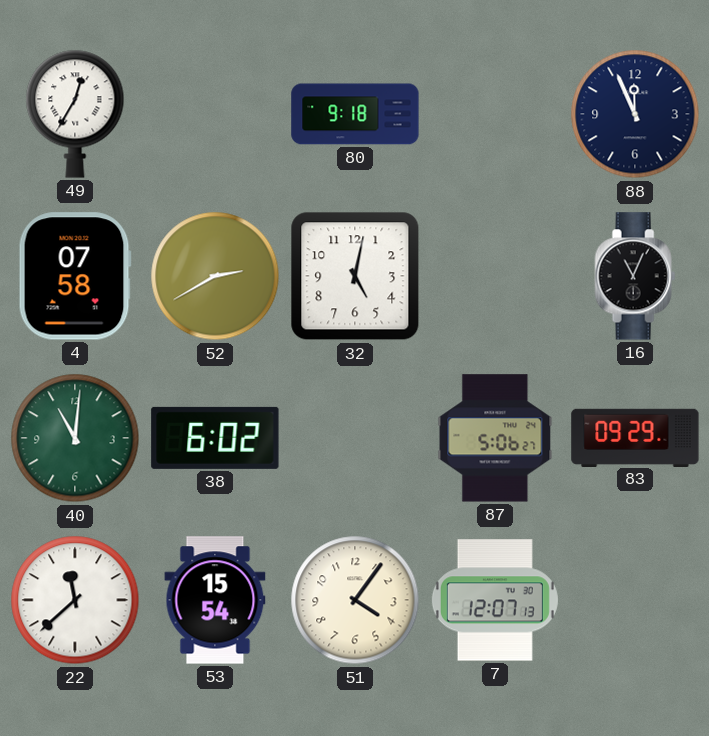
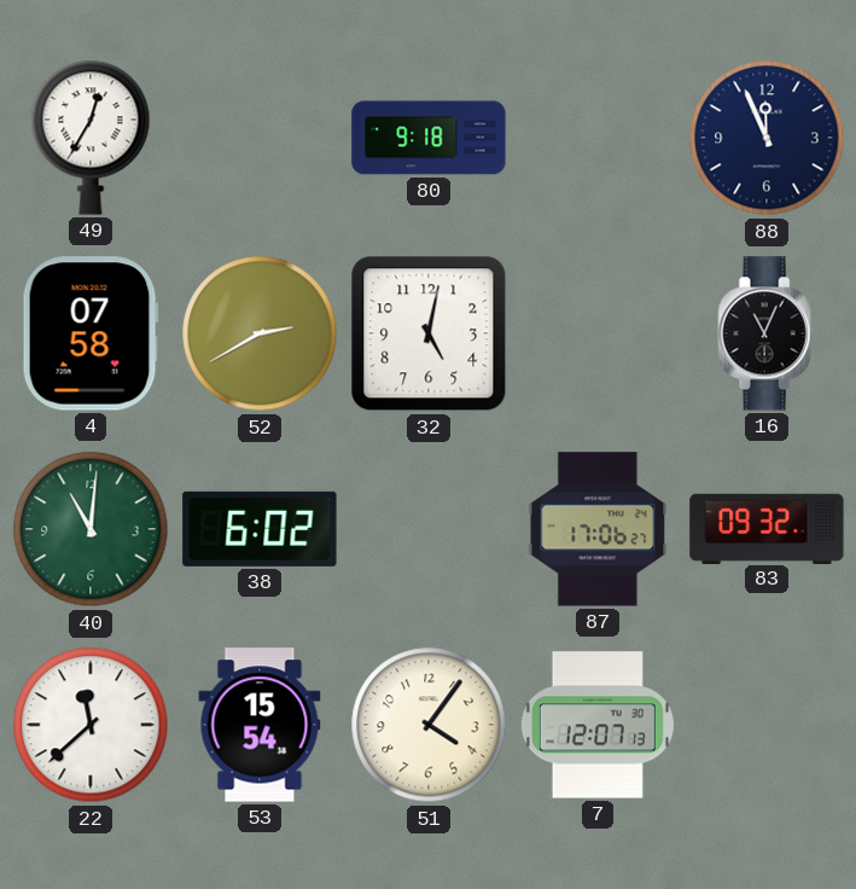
87: 5:06 -> 17:06
83: 09:29 -> 09:32
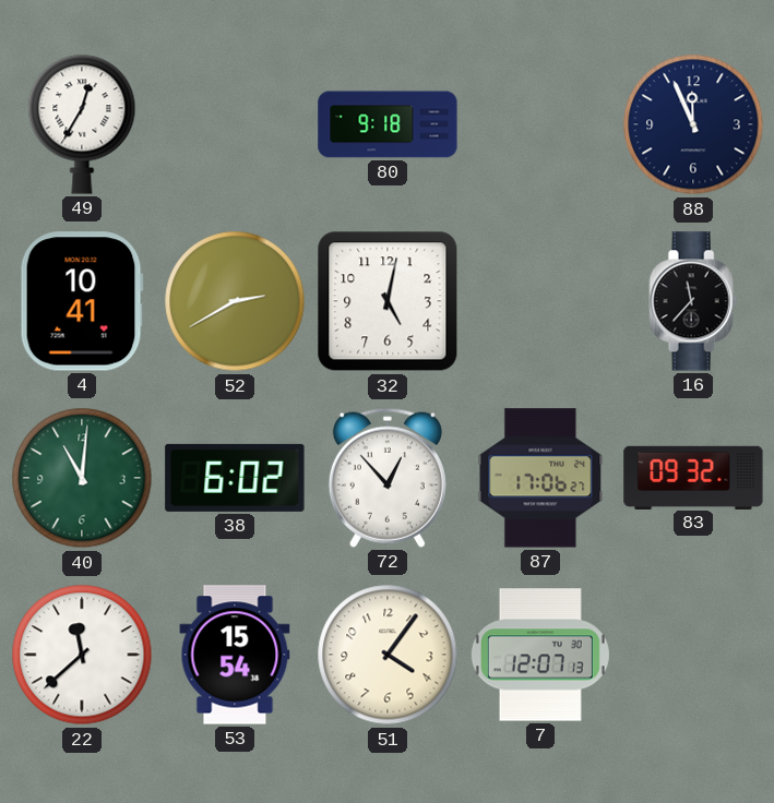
4: 07:58 -> 10:41
16: 11:04 -> 11:37
72: none -> 12:53
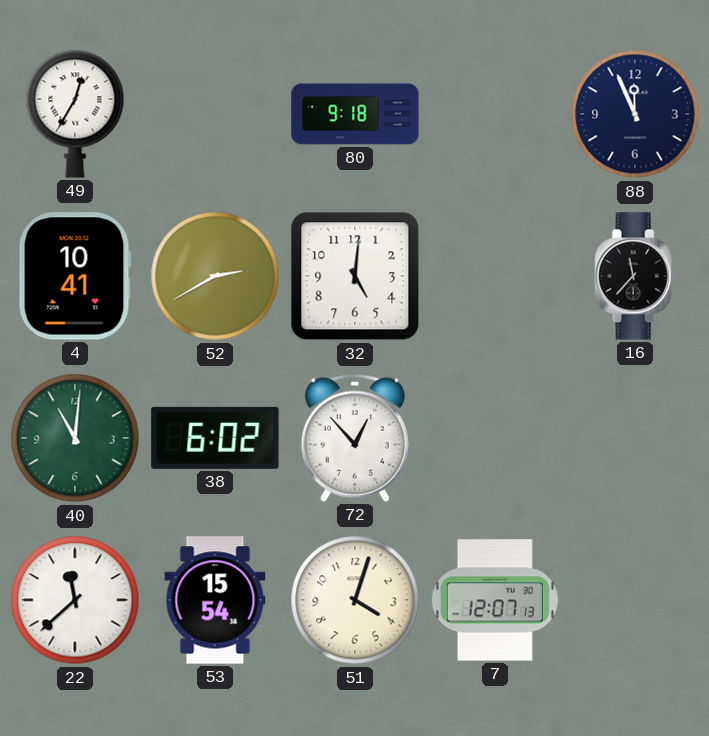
32: 5:02 -> 5:01
87: 17:06 -> none
83: 09:32 -> none
51: 4:06 -> 4:03
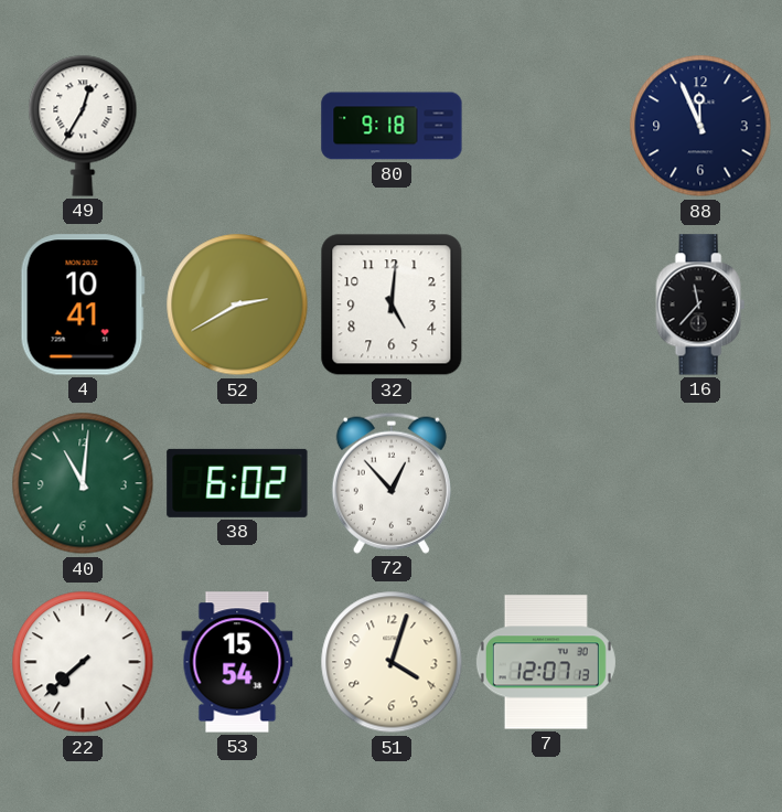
22: 11:38 -> 7:38
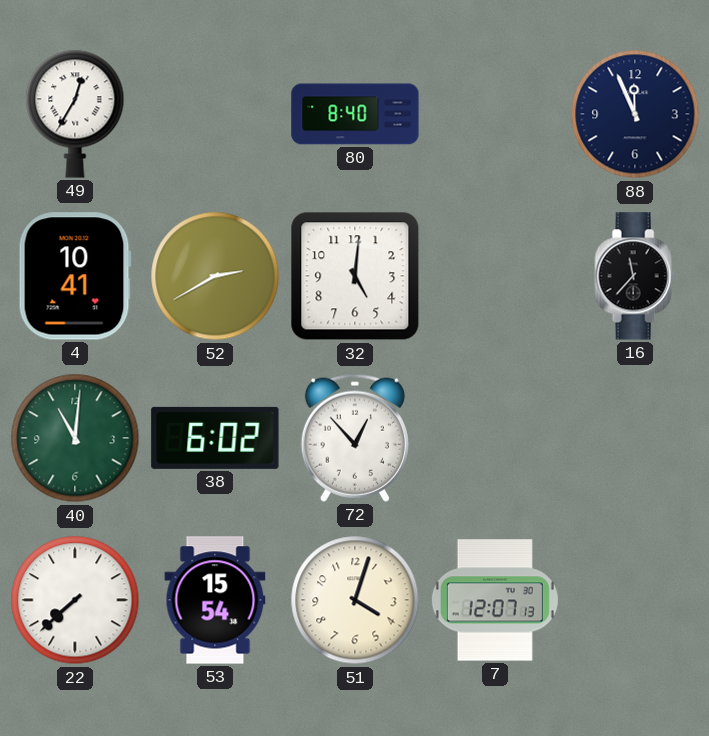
80: 9:18 -> 8:40
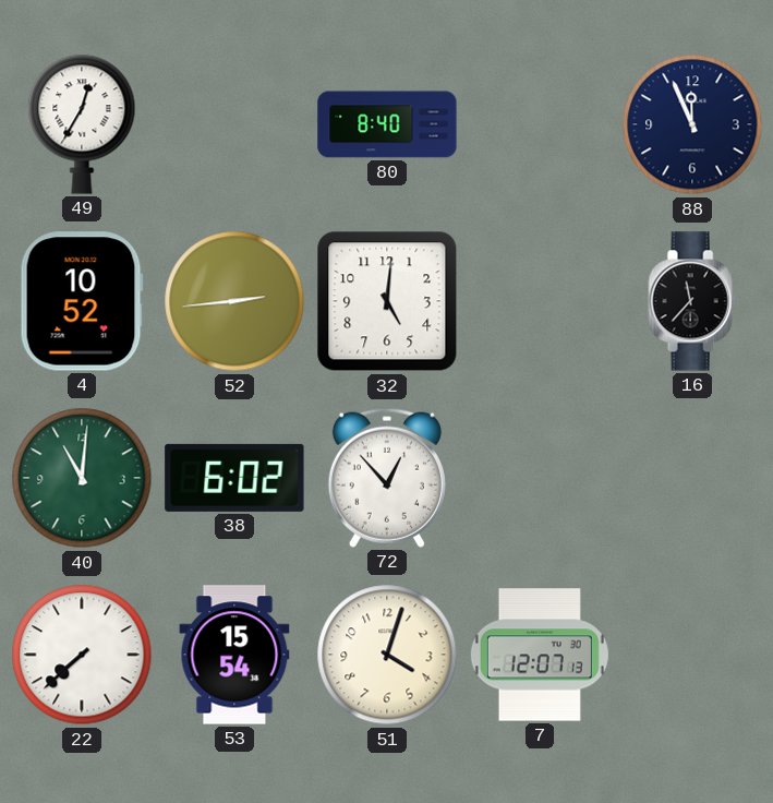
4: 10:41 -> 10:52
52: 2:40 -> 2:44
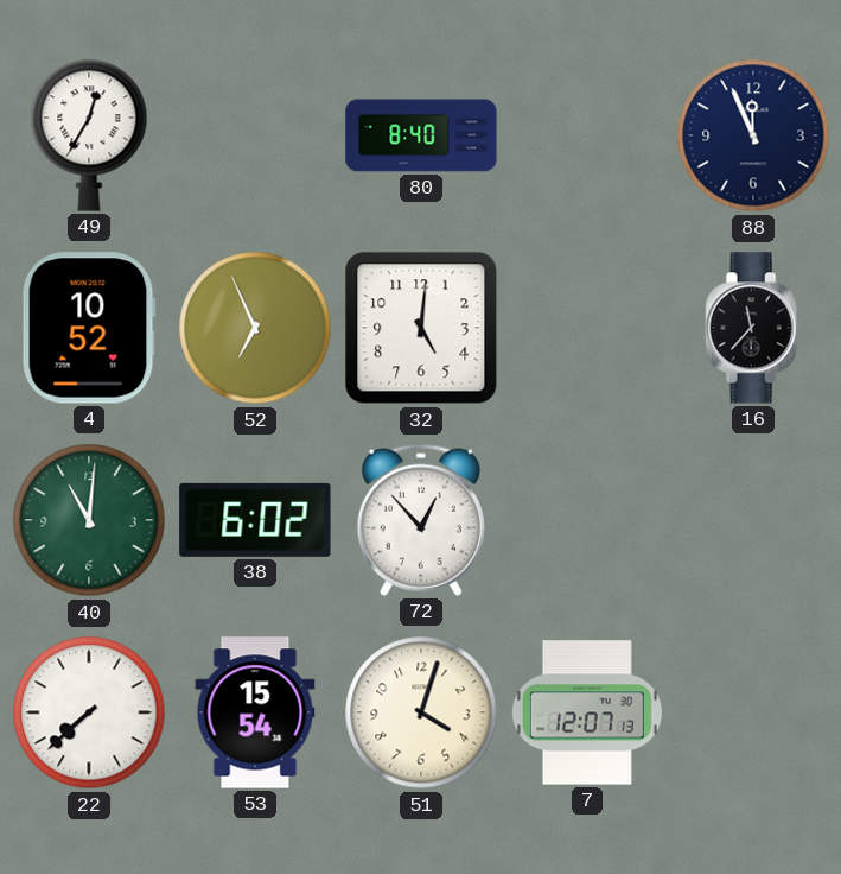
52: 2:44 -> 6:56
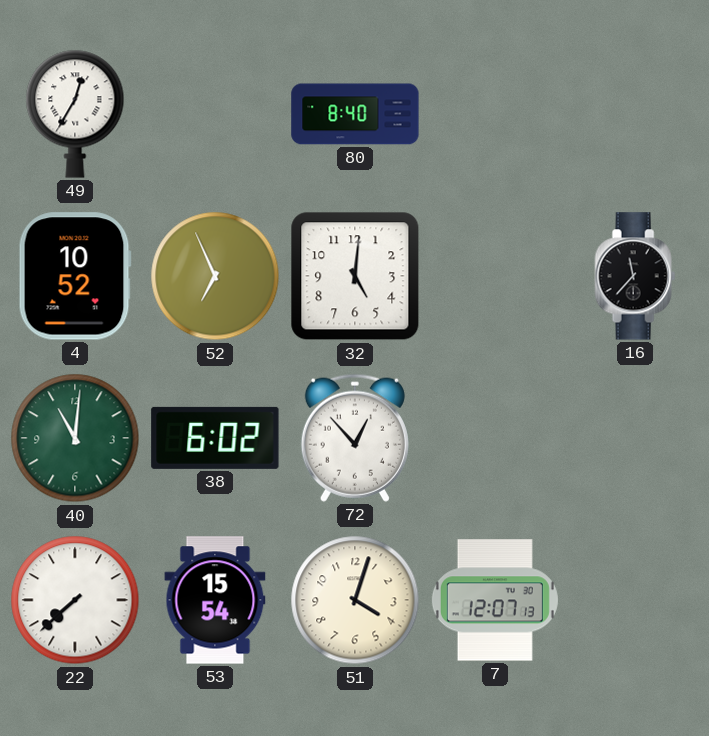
88: 11:56 -> none
